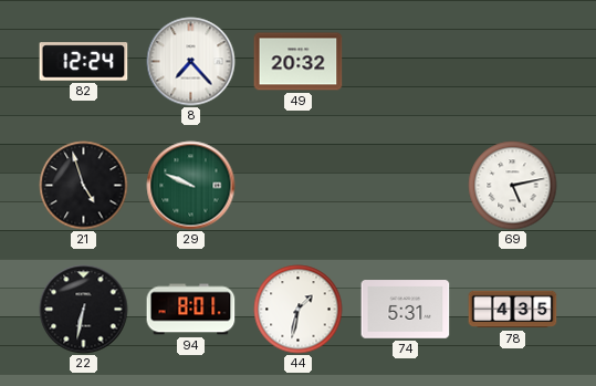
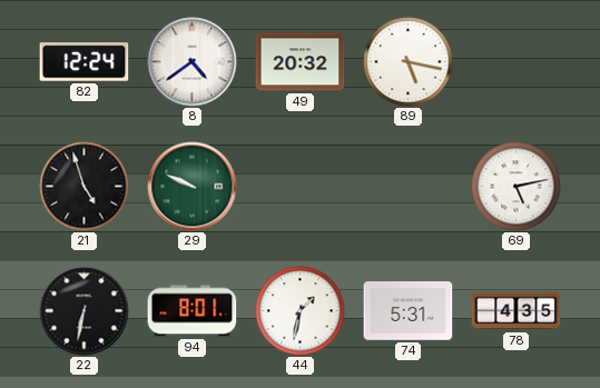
8: 7:23 -> 4:39
89: none -> 5:17
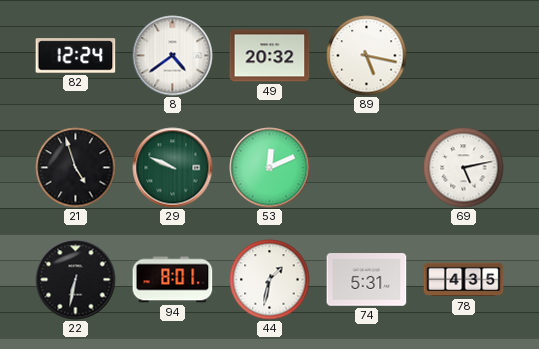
53: none -> 12:11
